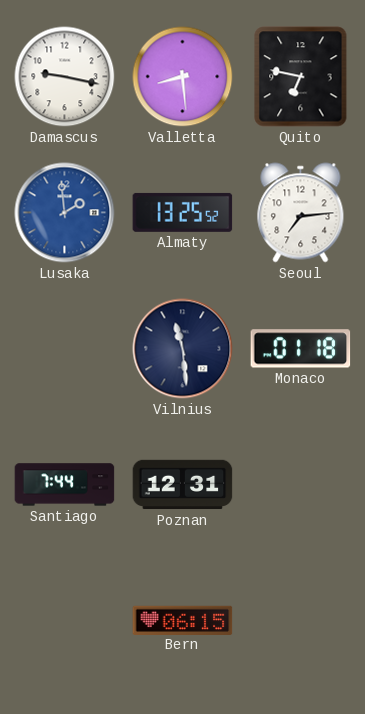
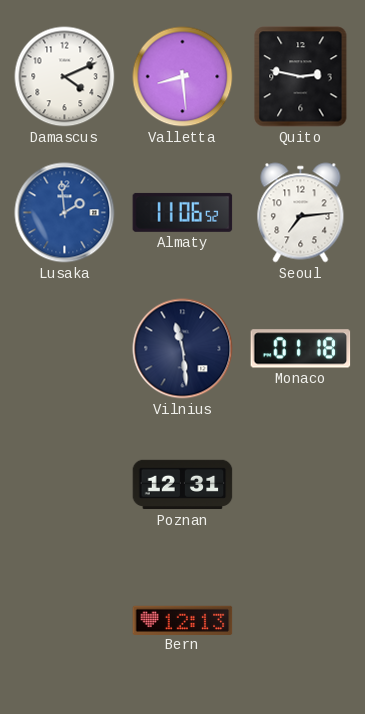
Damascus: 9:17 -> 4:11
Quito: 6:47 -> 2:47
Almaty: 13:25 -> 11:06
Santiago: 7:44 -> none
Bern: 06:15 -> 12:13
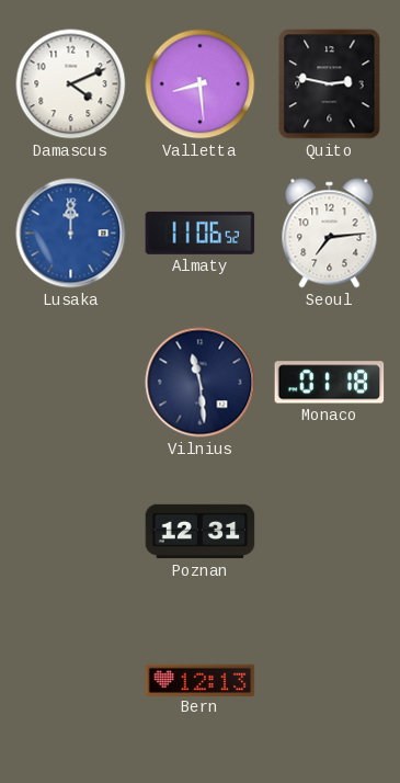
Lusaka: 1:59 -> 12:00
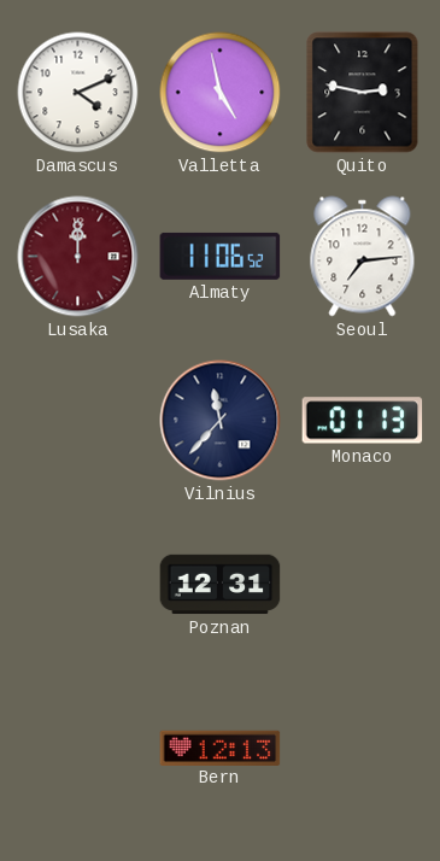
Valletta: 8:29 -> 4:58
Lusaka dial: blue -> burgundy
Vilnius: 11:29 -> 11:37
Monaco: 01:18 -> 01:13
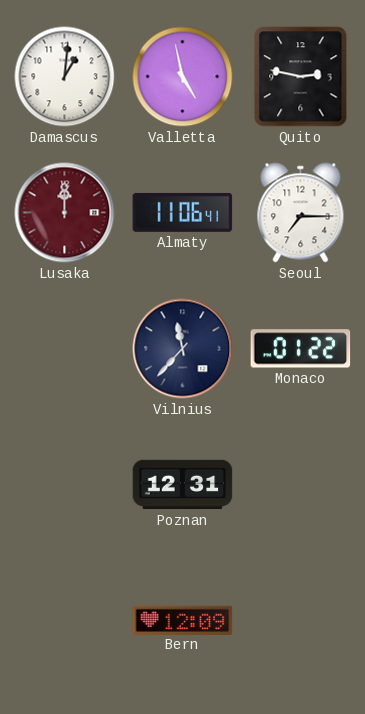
Damascus: 4:11 -> 1:01
Almaty: 11:06:52 -> 11:06:41
Seoul: 7:14 -> 7:15
Monaco: 01:13 -> 01:22
Bern: 12:13 -> 12:09
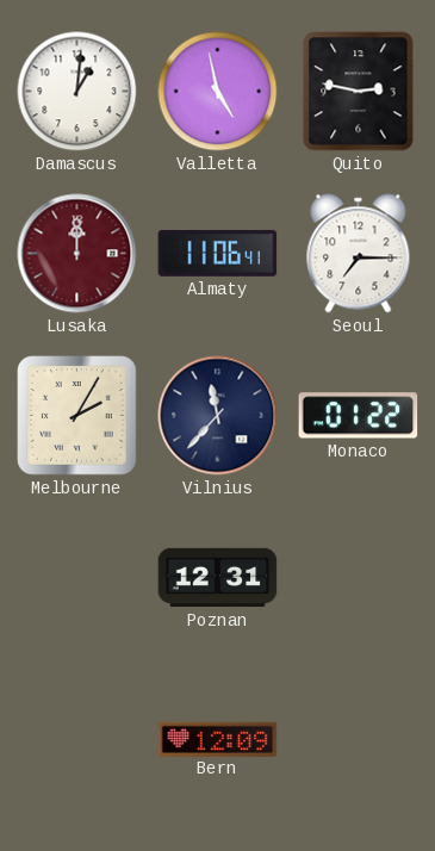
Melbourne: none -> 2:05
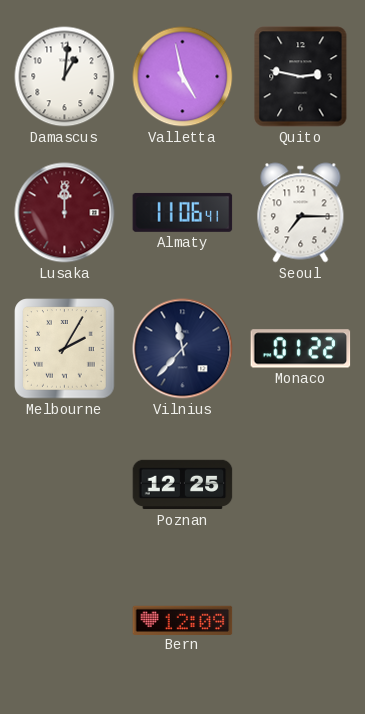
Poznan: 12:31 -> 12:25
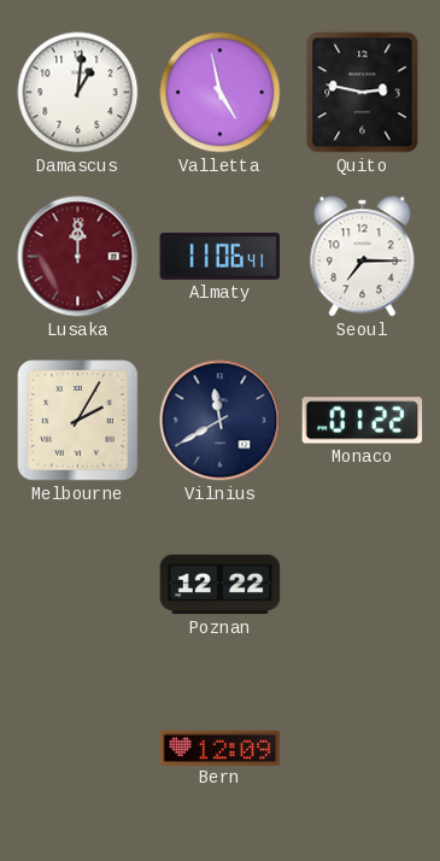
Vilnius: 11:37 -> 11:40
Poznan: 12:25 -> 12:22
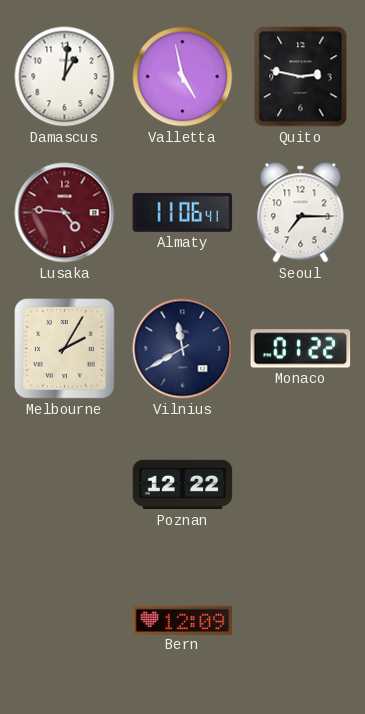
Lusaka: 12:00 -> 4:46
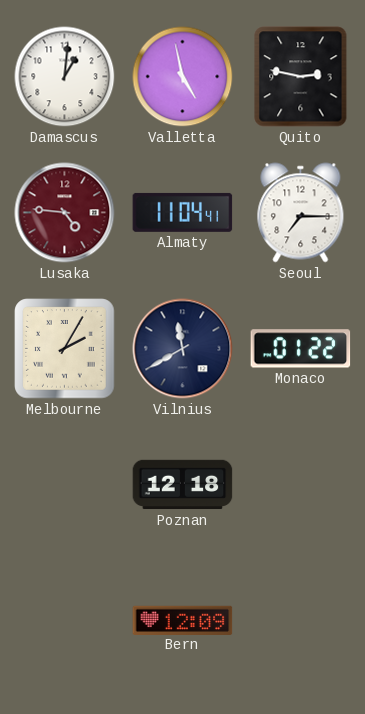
Almaty: 11:06 -> 11:04
Poznan: 12:22 -> 12:18
